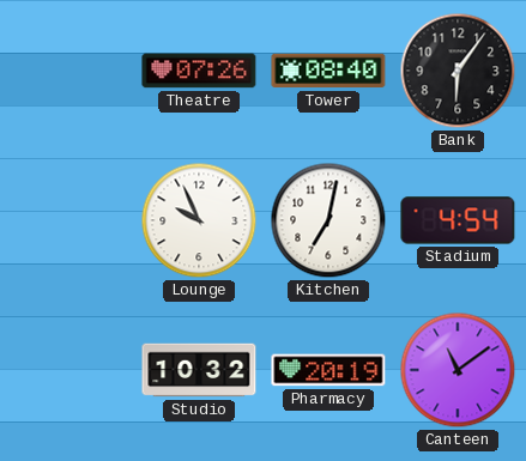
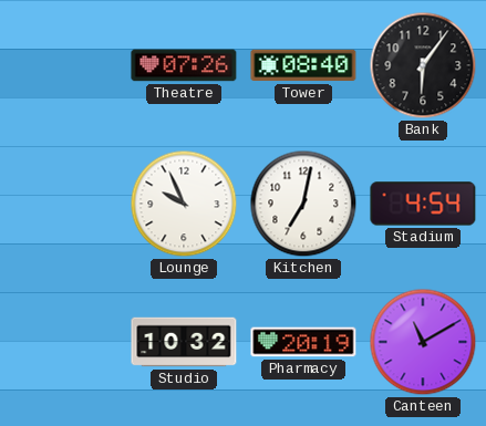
Canteen: 11:09 -> 11:10
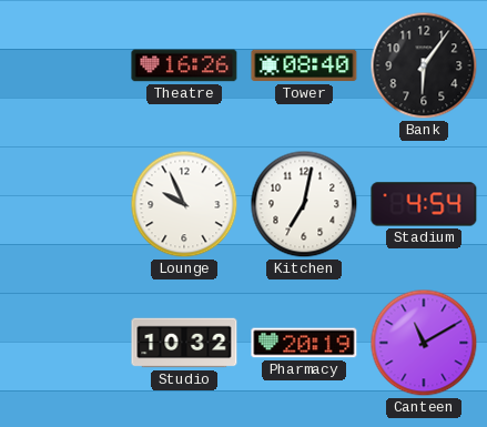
Theatre: 07:26 -> 16:26
